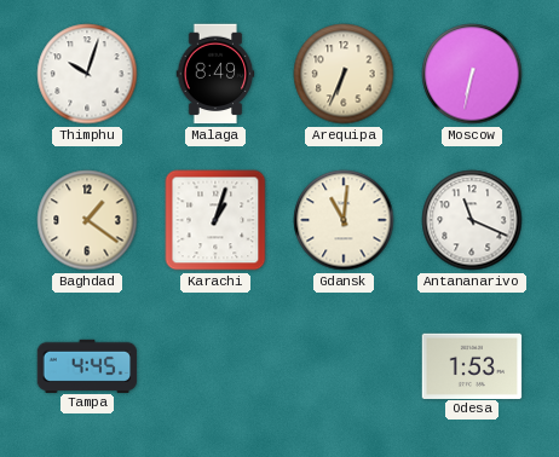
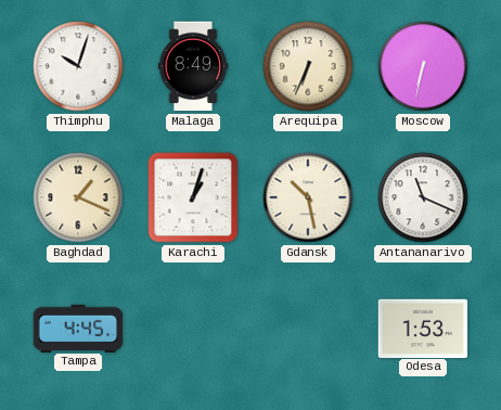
Baghdad: 1:21 -> 1:19
Gdansk: 11:01 -> 10:28
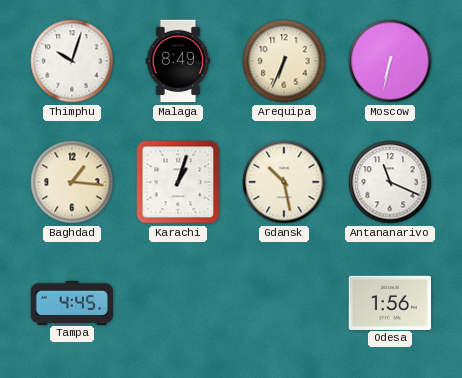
Baghdad: 1:19 -> 1:16
Odesa: 1:53 -> 1:56
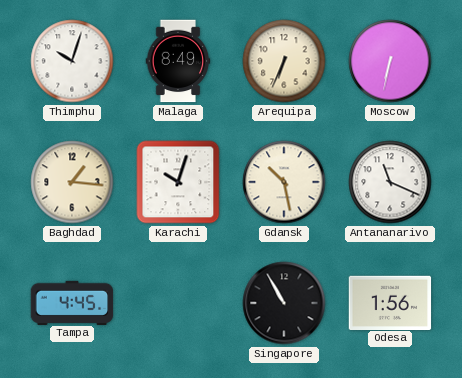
Karachi: 1:03 -> 10:03
Singapore: none -> 10:55
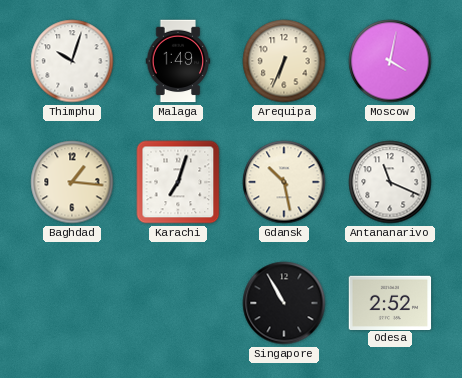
Malaga: 8:49 -> 1:49
Moscow: 6:32 -> 4:02
Karachi: 10:03 -> 7:03
Tampa: 4:45 -> none
Odesa: 1:56 -> 2:52
